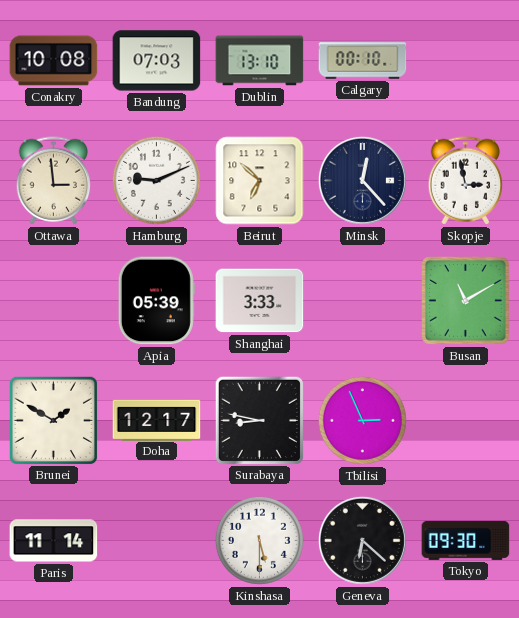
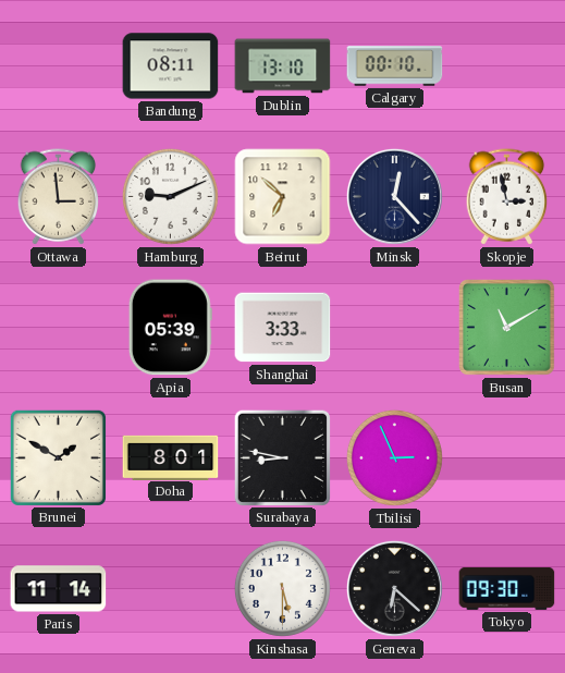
Conakry: 10:08 -> none
Bandung: 07:03 -> 08:11
Doha: 12:17 -> 8:01
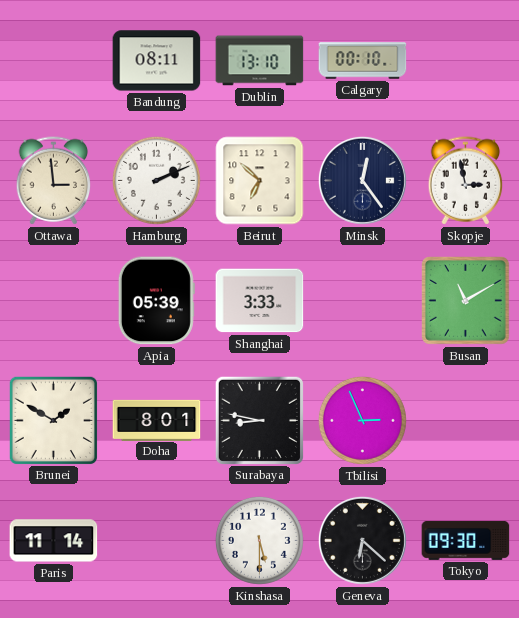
Hamburg: 9:11 -> 2:11
Minsk: 12:23 -> 12:24
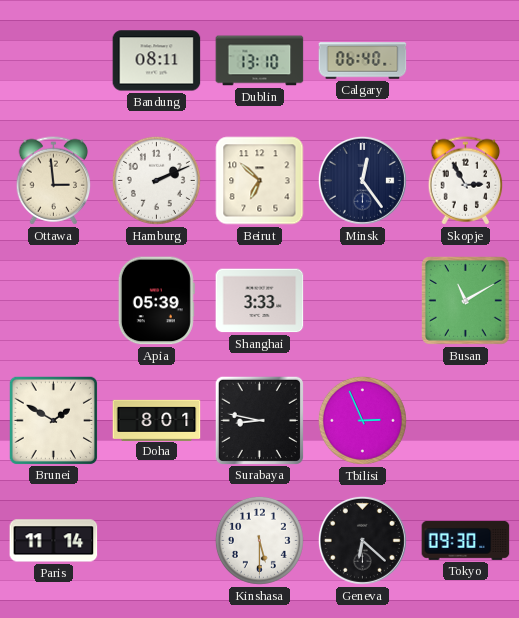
Calgary: 00:10 -> 06:40
Skopje: 2:58 -> 2:55
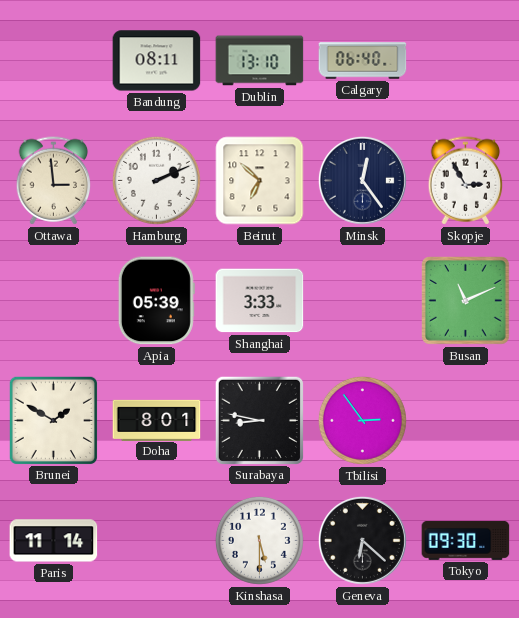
Busan: 11:10 -> 11:11
Tbilisi: 2:56 -> 2:54
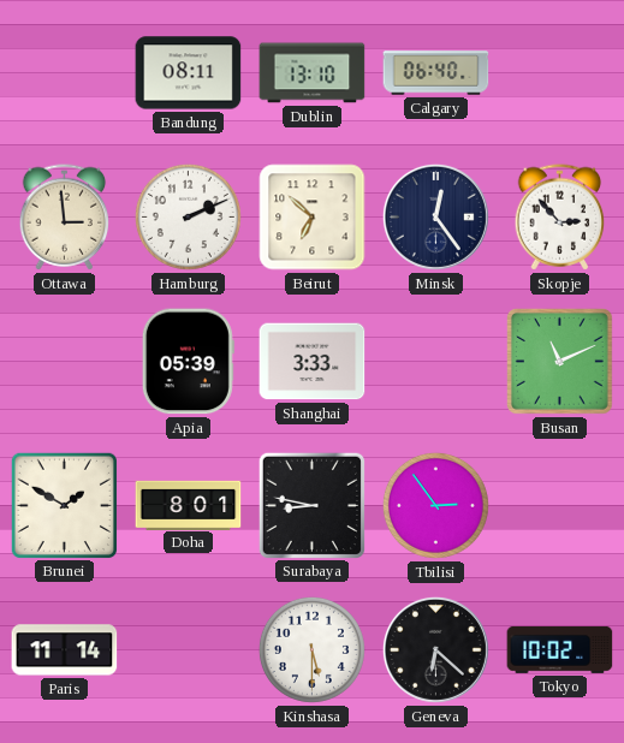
Skopje: 2:55 -> 2:53
Tokyo: 09:30 -> 10:02
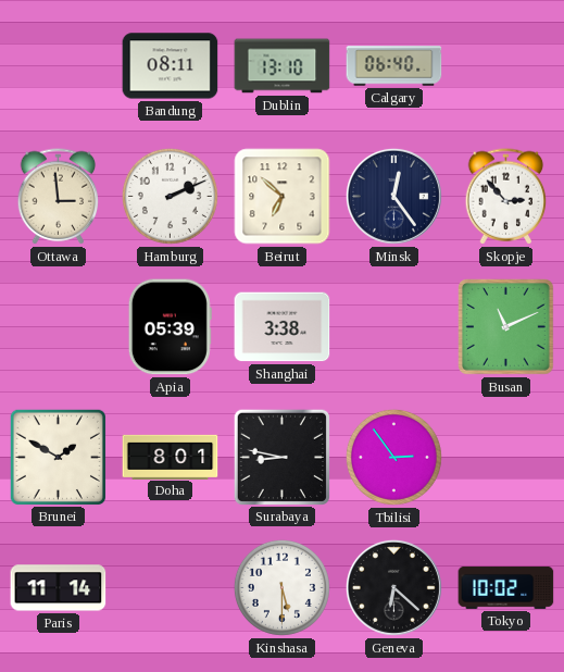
Shanghai: 3:33 -> 3:38
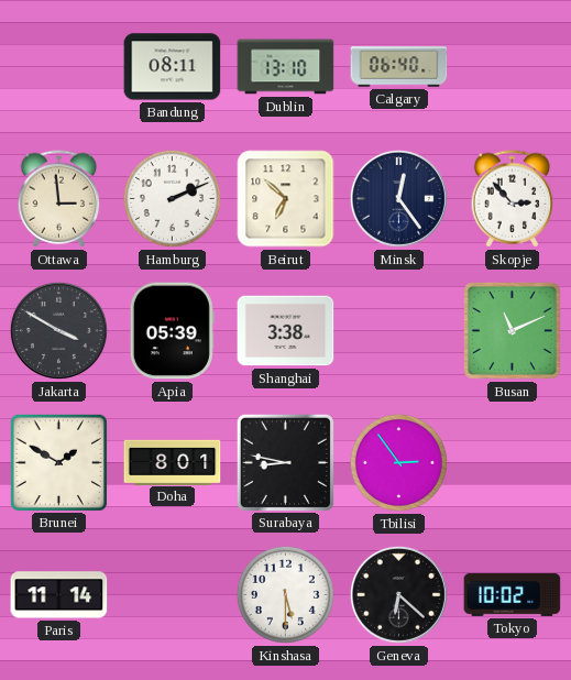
Jakarta: none -> 3:50
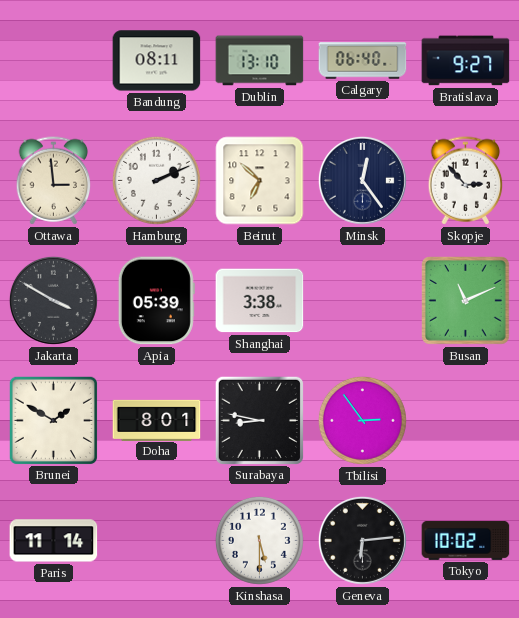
Bratislava: none -> 9:27
Geneva: 6:22 -> 6:14
